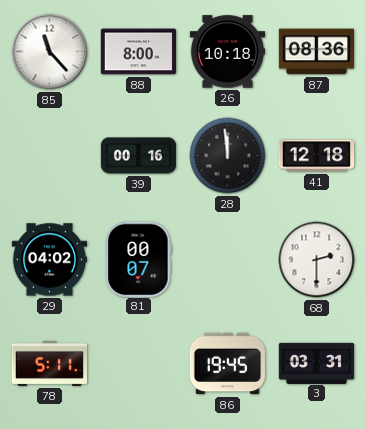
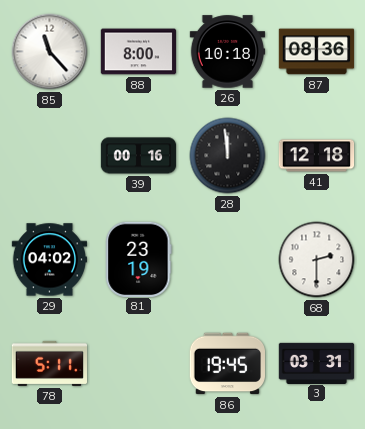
81: 00:07 -> 23:19
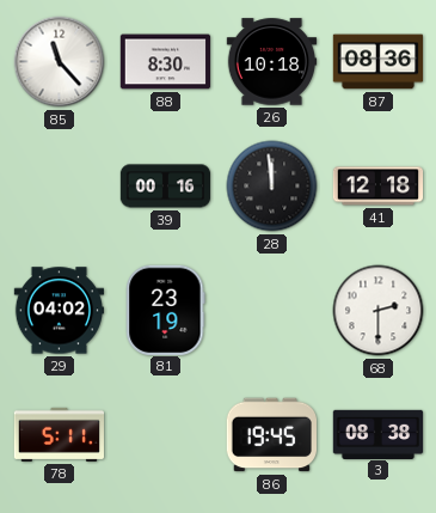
88: 8:00 -> 8:30
3: 03:31 -> 08:38
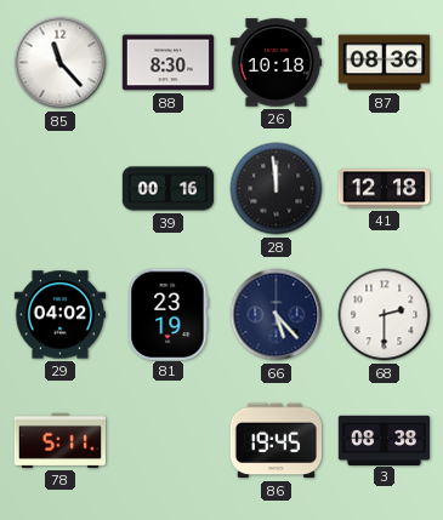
66: none -> 5:23
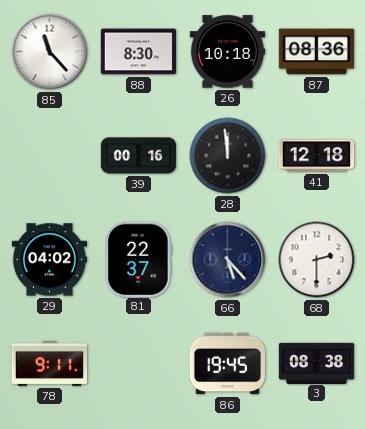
81: 23:19 -> 22:37
78: 5:11 -> 9:11
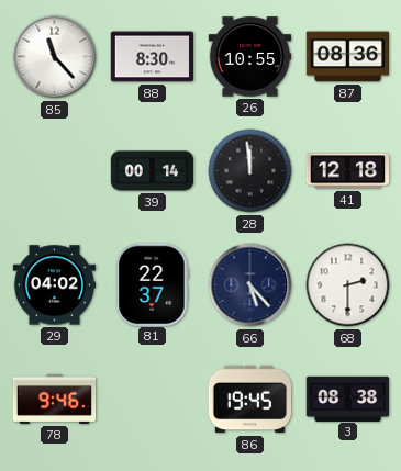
26: 10:18 -> 10:55
39: 00:16 -> 00:14
78: 9:11 -> 9:46
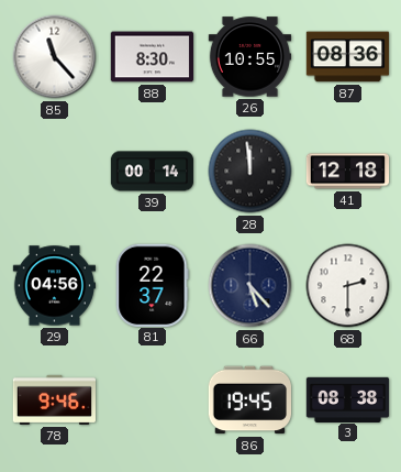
29: 04:02 -> 04:56
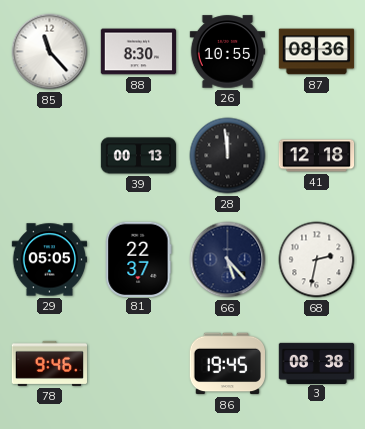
39: 00:14 -> 00:13
29: 04:56 -> 05:05
68: 2:30 -> 2:32
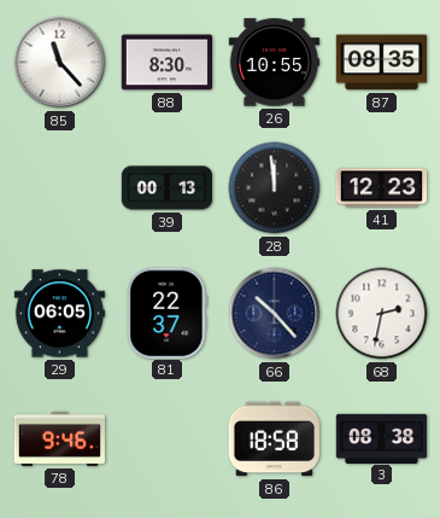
87: 08:36 -> 08:35
41: 12:18 -> 12:23
29: 05:05 -> 06:05
66: 5:23 -> 10:23
86: 19:45 -> 18:58
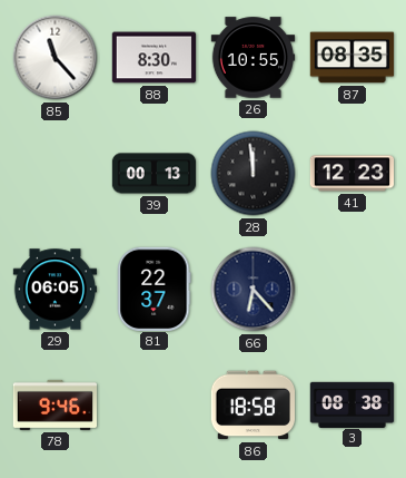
66: 10:23 -> 6:23
68: 2:32 -> none
